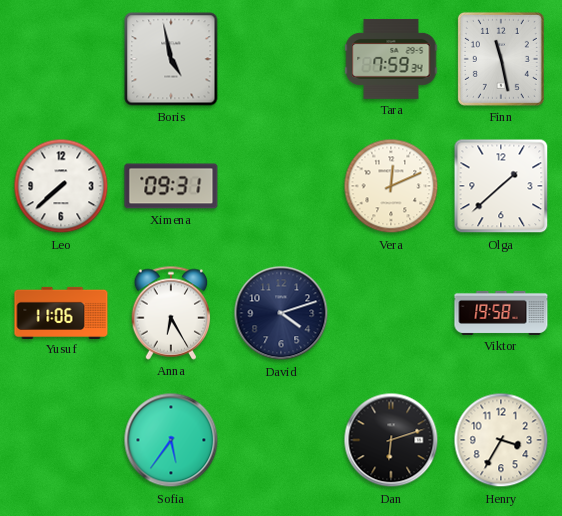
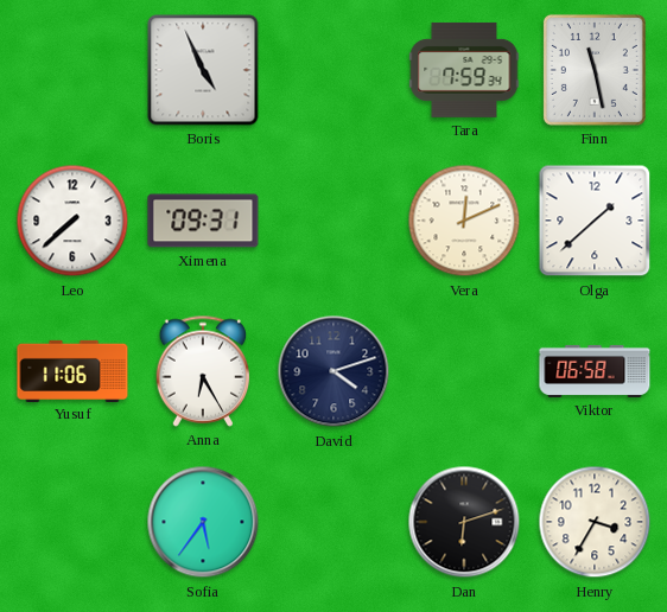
Boris: 4:58 -> 4:56
Viktor: 19:58 -> 06:58
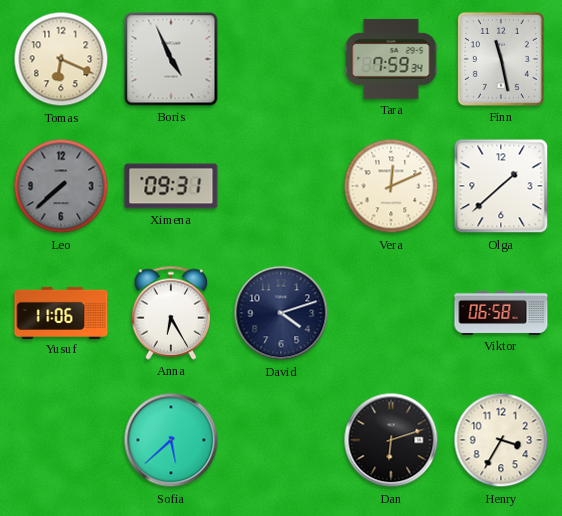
Tomas: none -> 6:19
Leo dial: white -> grey
Sofia: 5:36 -> 5:38
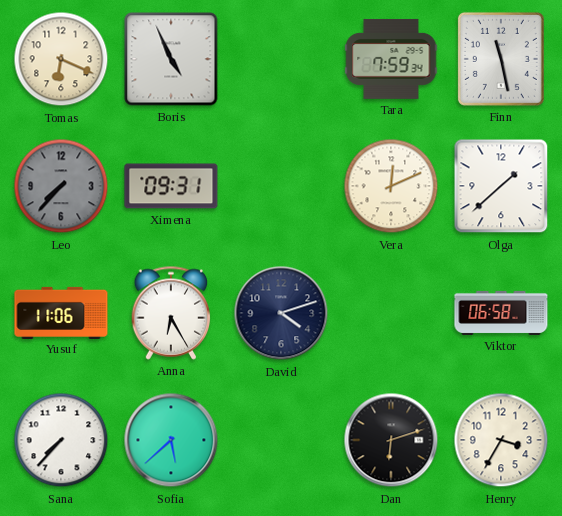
Leo: 7:38 -> 7:37
Sana: none -> 7:37
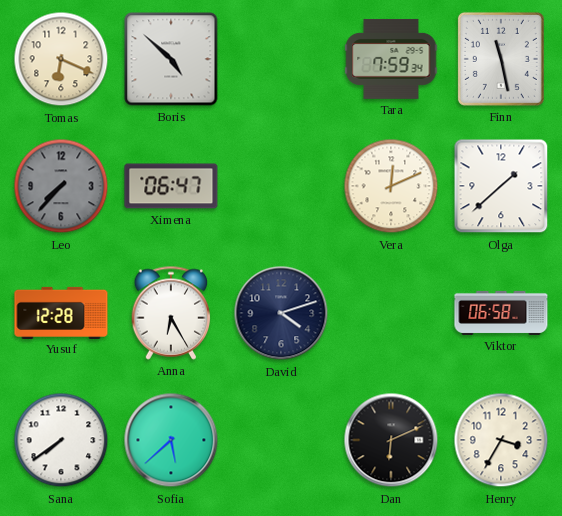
Boris: 4:56 -> 4:52
Ximena: 09:31 -> 06:47
Yusuf: 11:06 -> 12:28
Sana: 7:37 -> 7:39
Dan: 6:12 -> 6:11
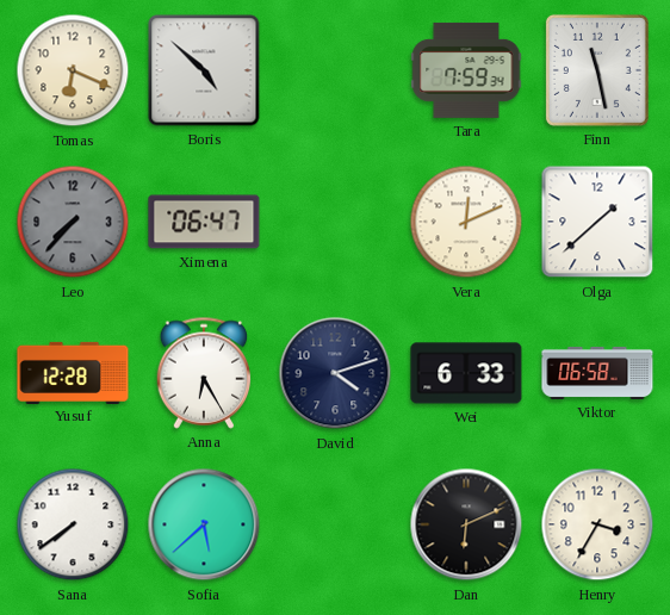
Wei: none -> 6:33
